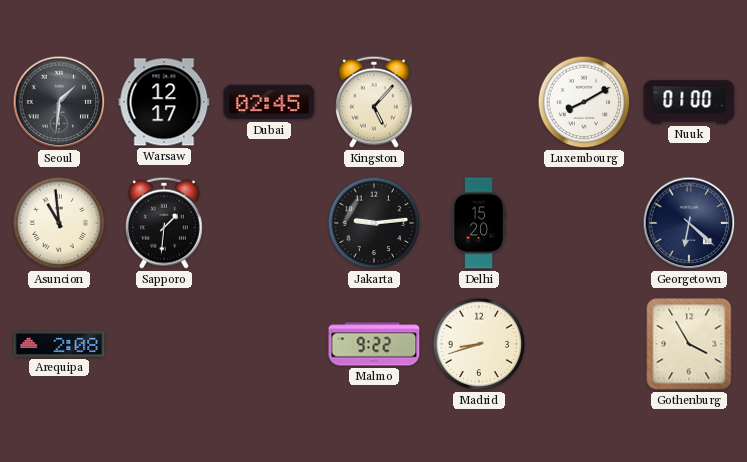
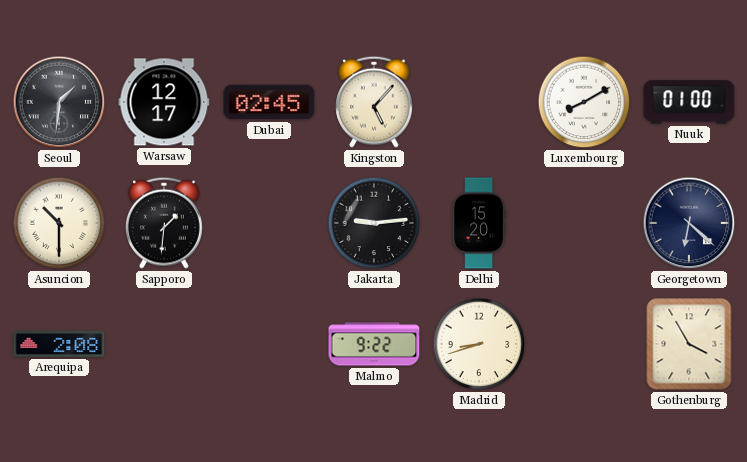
Asuncion: 10:59 -> 10:30
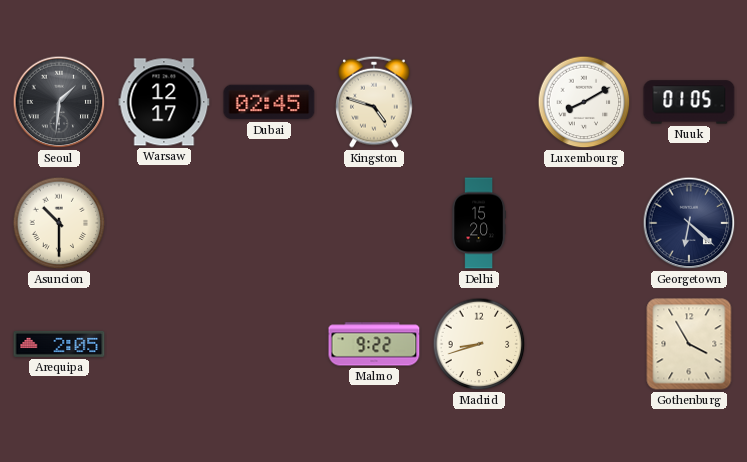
Kingston: 5:07 -> 4:48
Nuuk: 01:00 -> 01:05
Sapporo: 1:31 -> none
Jakarta: 9:14 -> none
Arequipa: 2:08 -> 2:05
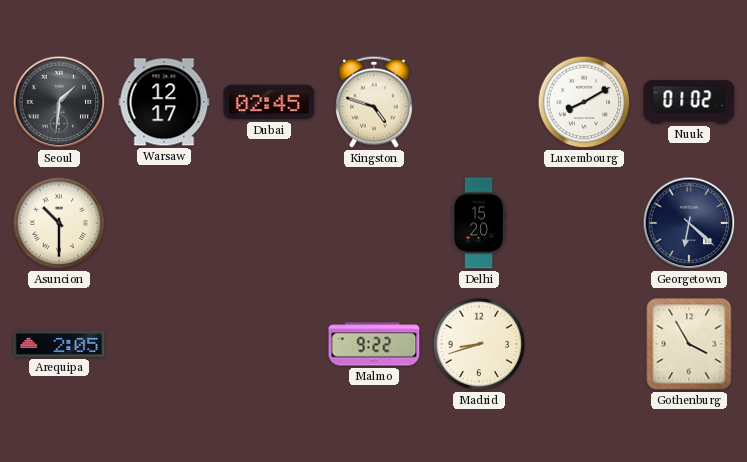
Nuuk: 01:05 -> 01:02
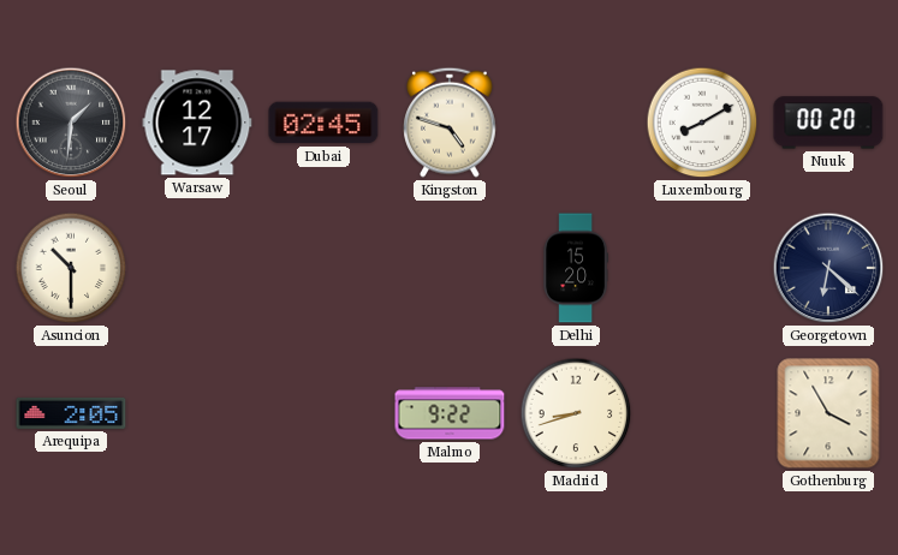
Nuuk: 01:02 -> 00:20
